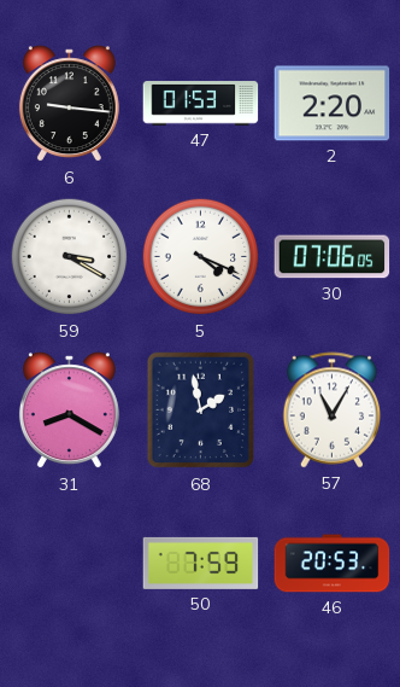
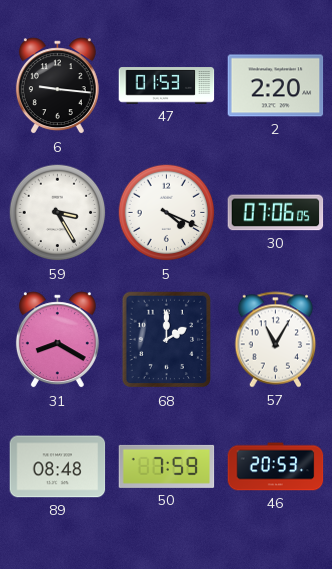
59: 3:20 -> 3:25
68: 1:58 -> 2:00
89: none -> 08:48
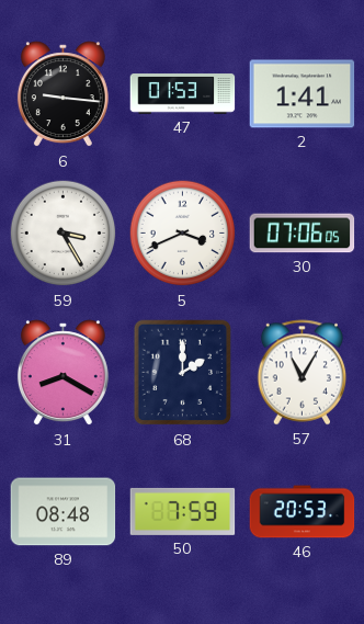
2: 2:20 -> 1:41
5: 4:19 -> 3:41
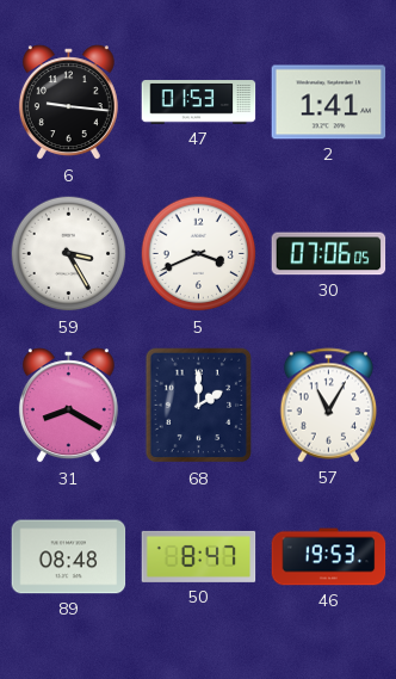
50: 7:59 -> 8:47
46: 20:53 -> 19:53
